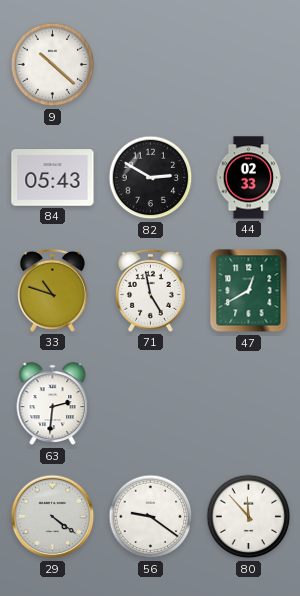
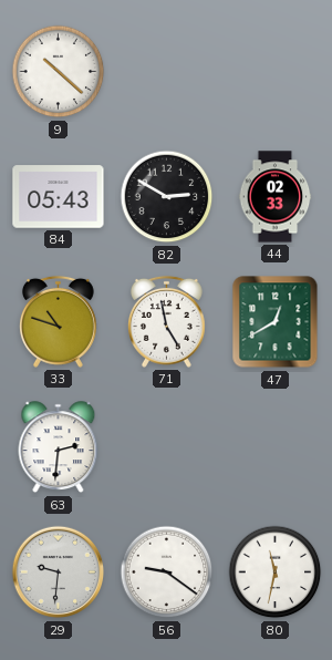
29: 4:21 -> 9:31
80: 11:53 -> 11:32
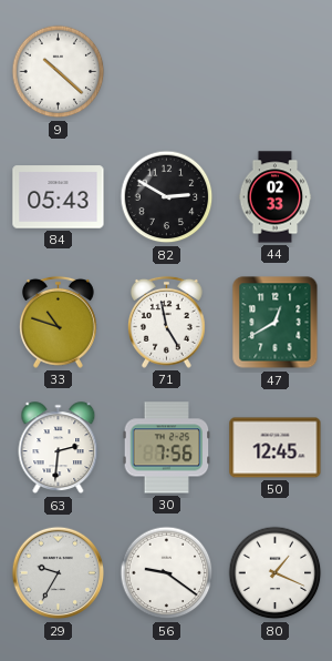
30: none -> 7:56
50: none -> 12:45
29: 9:31 -> 9:35
80: 11:32 -> 1:19
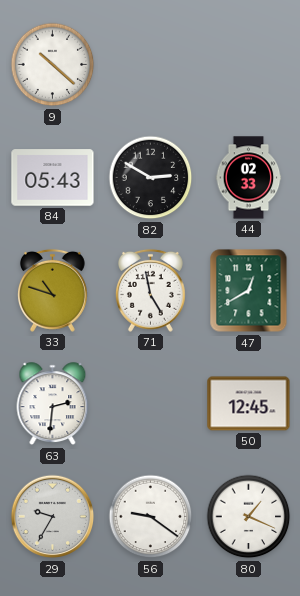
30: 7:56 -> none
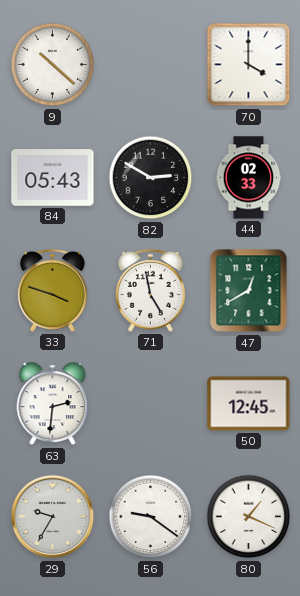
70: none -> 4:00
33: 10:48 -> 3:48
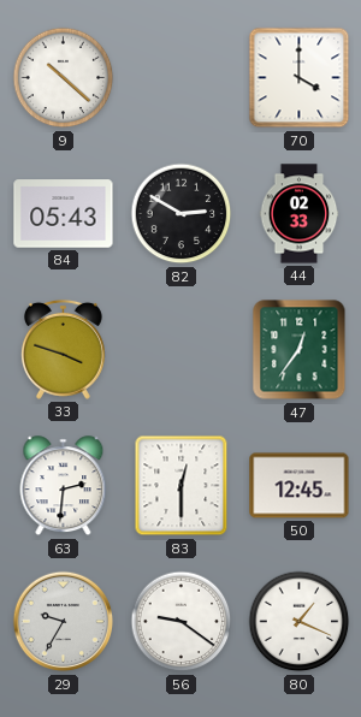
71: 4:58 -> none
47: 12:40 -> 12:36
83: none -> 12:30
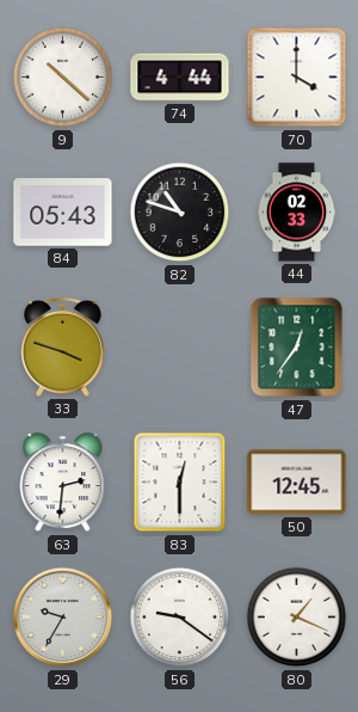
74: none -> 4:44
82: 2:50 -> 10:48
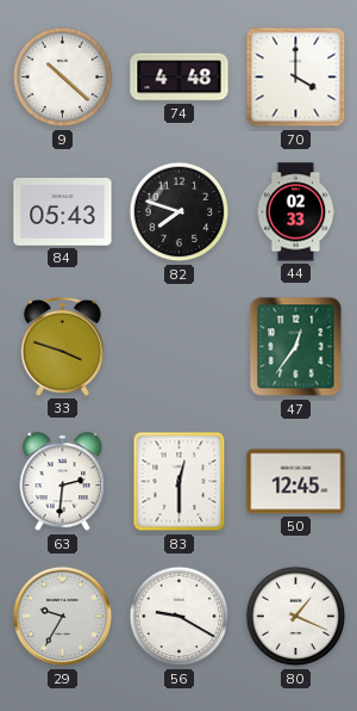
74: 4:44 -> 4:48
82: 10:48 -> 7:48
56: 9:21 -> 9:20
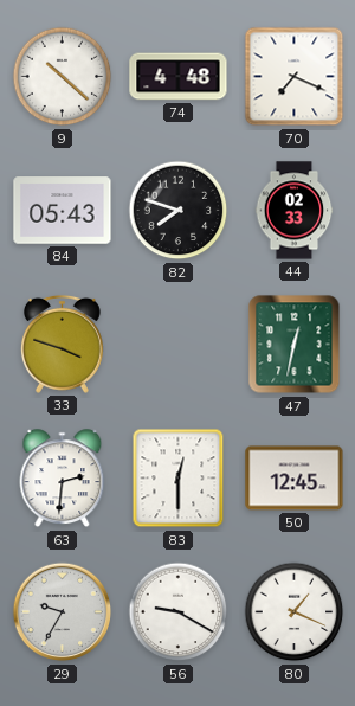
70: 4:00 -> 7:19
47: 12:36 -> 12:32
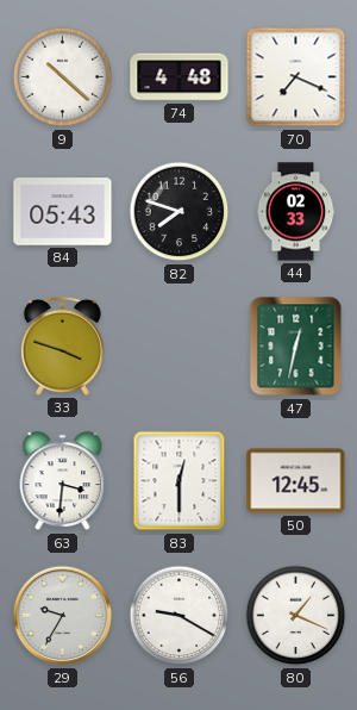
63: 2:31 -> 3:31
